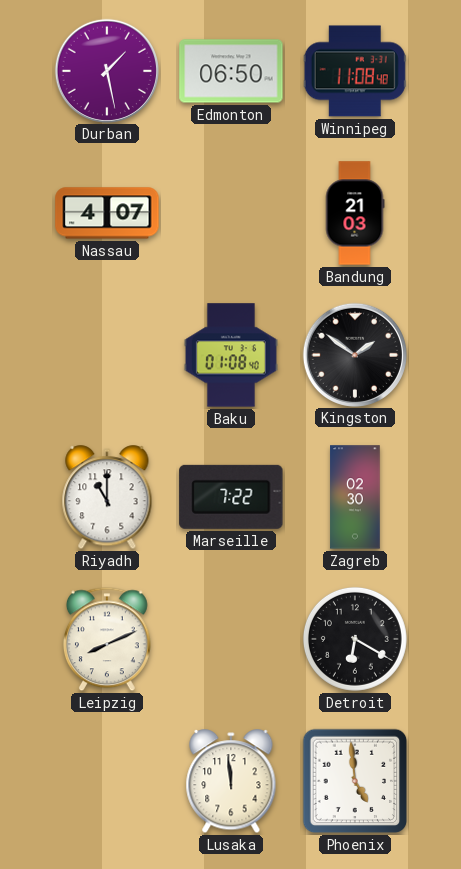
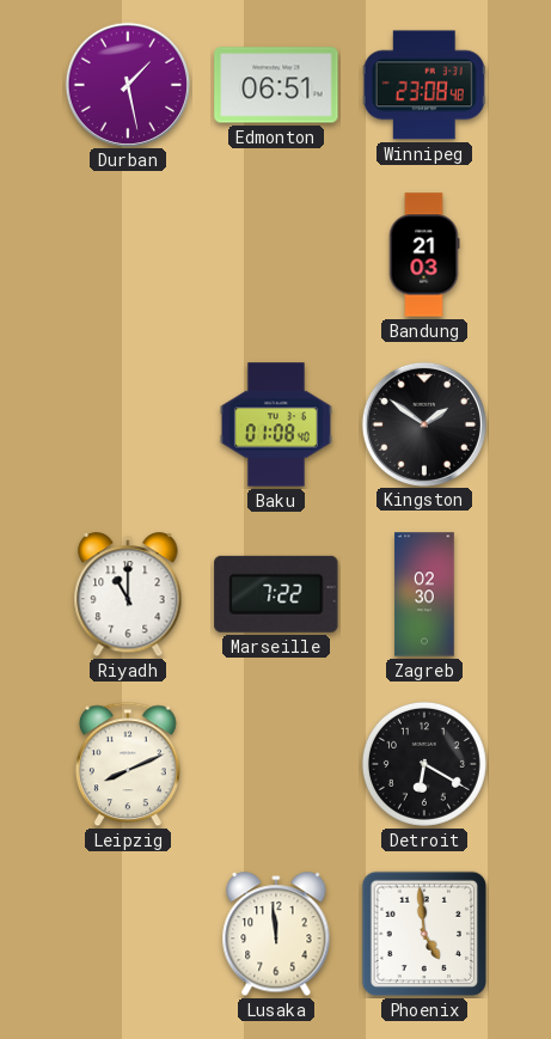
Edmonton: 06:50 -> 06:51
Winnipeg: 11:08 -> 23:08
Nassau: 4:07 -> none
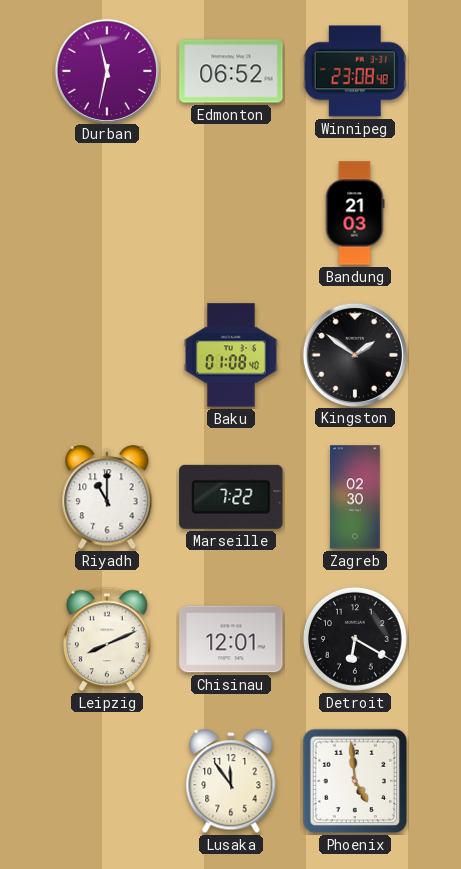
Durban: 1:28 -> 11:32
Edmonton: 06:51 -> 06:52
Chisinau: none -> 12:01
Lusaka: 11:59 -> 11:54
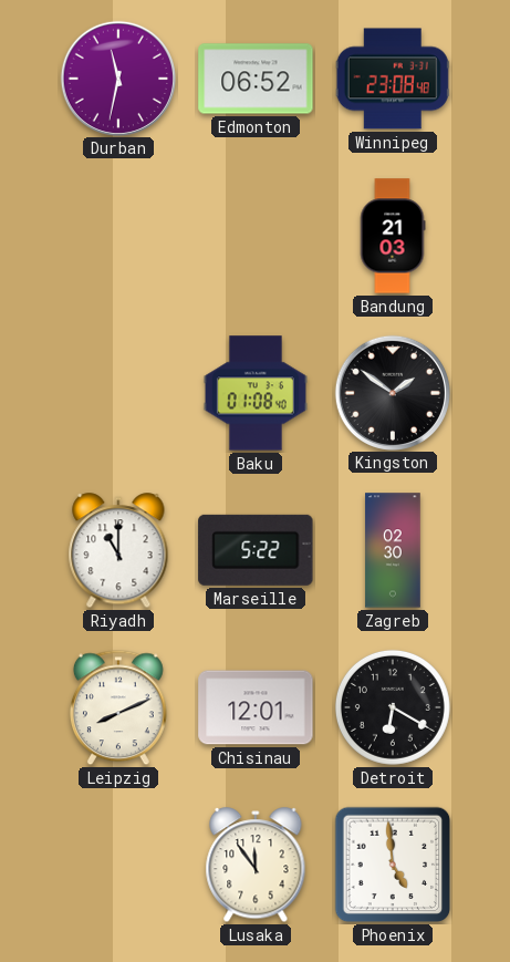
Marseille: 7:22 -> 5:22
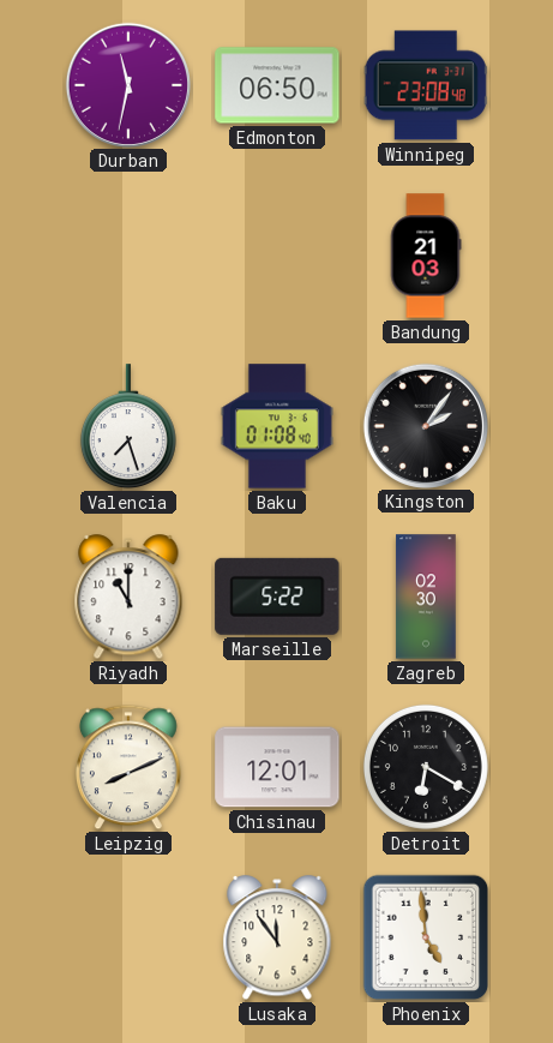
Edmonton: 06:52 -> 06:50
Valencia: none -> 7:27
Kingston: 1:51 -> 2:06
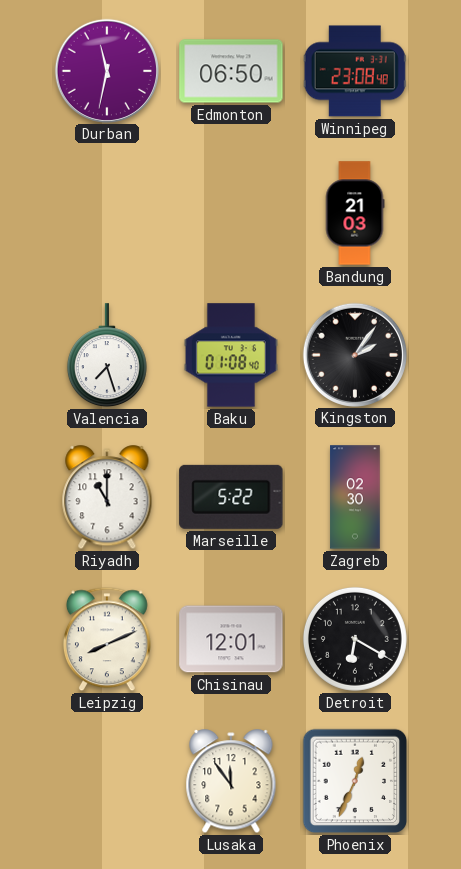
Phoenix: 4:59 -> 12:34
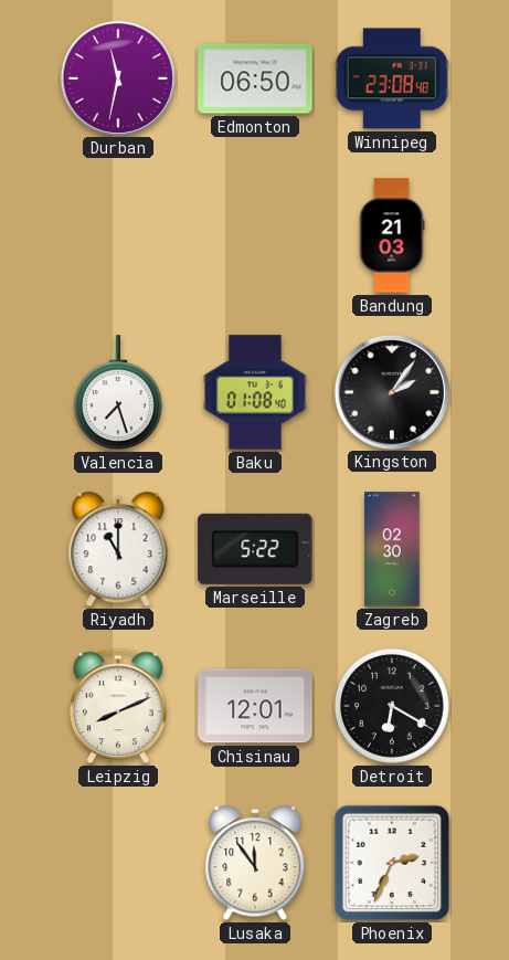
Phoenix: 12:34 -> 2:34
